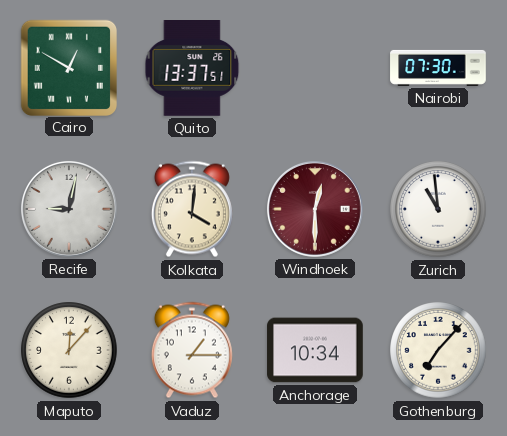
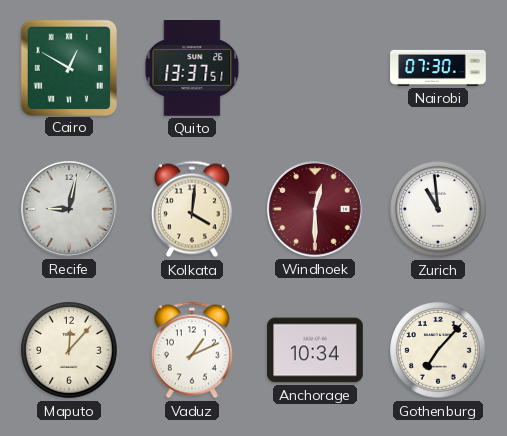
Vaduz: 1:15 -> 1:11
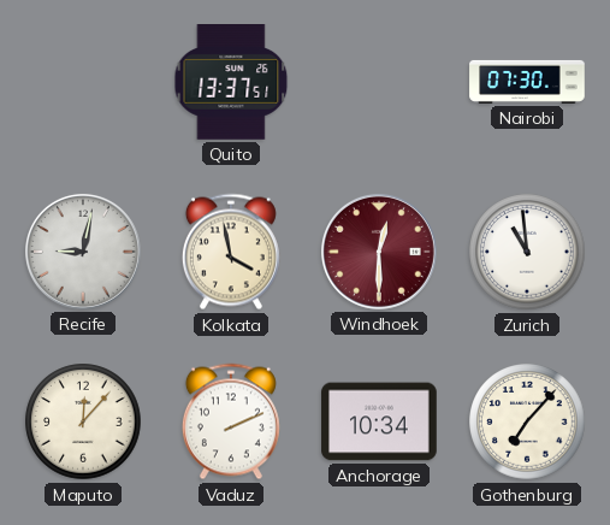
Cairo: 12:50 -> none
Kolkata: 4:01 -> 3:58
Vaduz: 1:11 -> 2:11
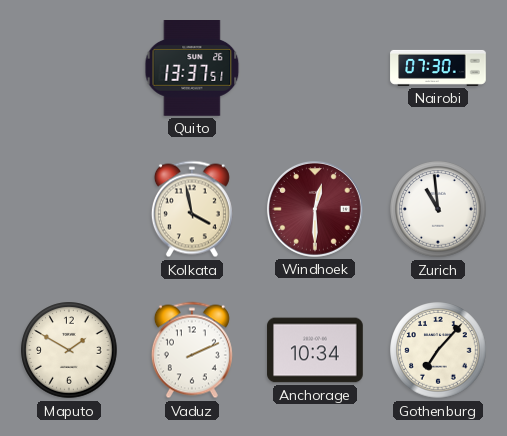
Recife: 9:02 -> none
Maputo: 12:07 -> 1:50
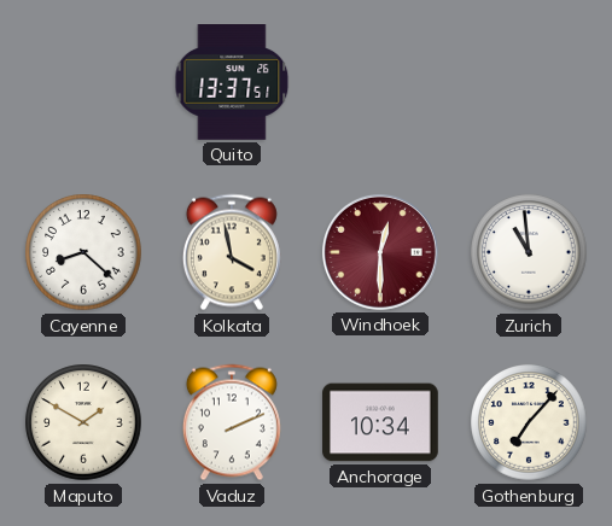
Nairobi: 07:30 -> none
Cayenne: none -> 8:22
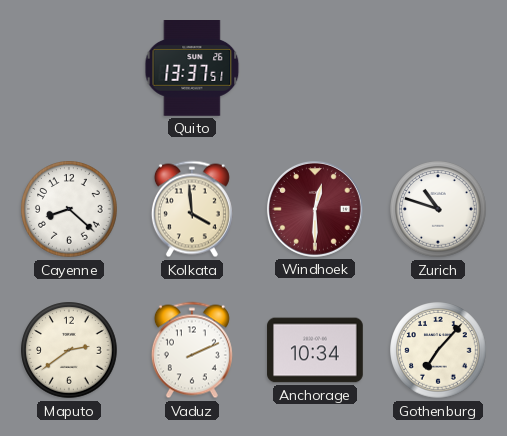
Kolkata: 3:58 -> 3:59
Zurich: 10:59 -> 10:48
Maputo: 1:50 -> 2:39
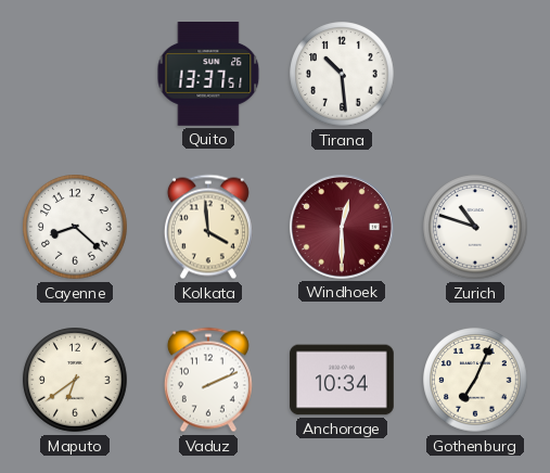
Tirana: none -> 10:29
Maputo: 2:39 -> 6:39
Gothenburg: 7:07 -> 7:04
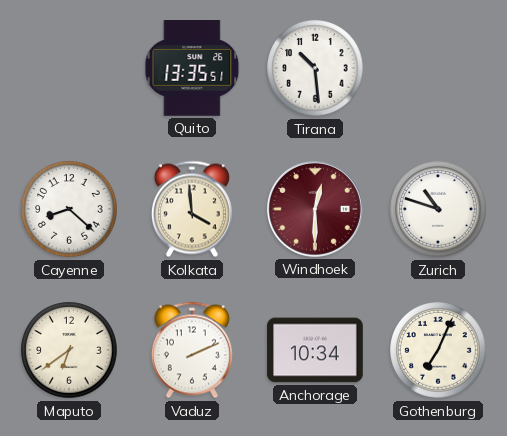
Quito: 13:37 -> 13:35
